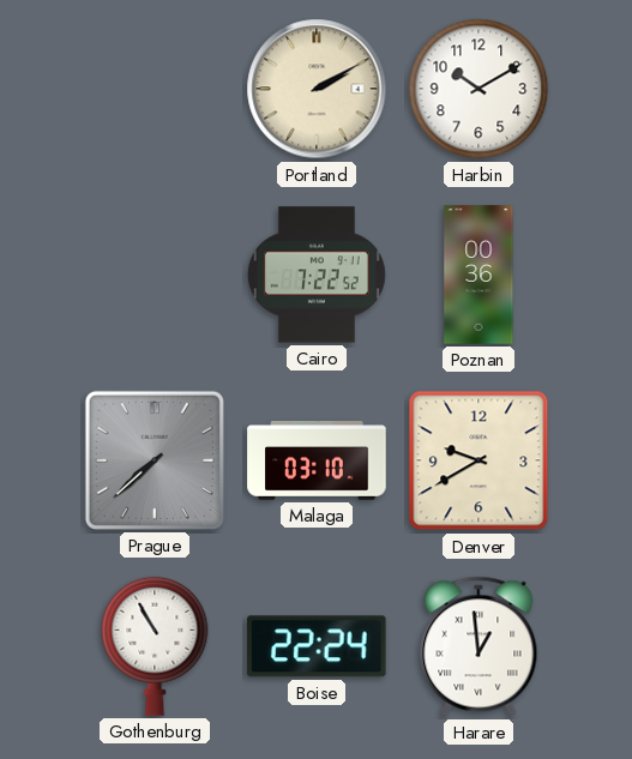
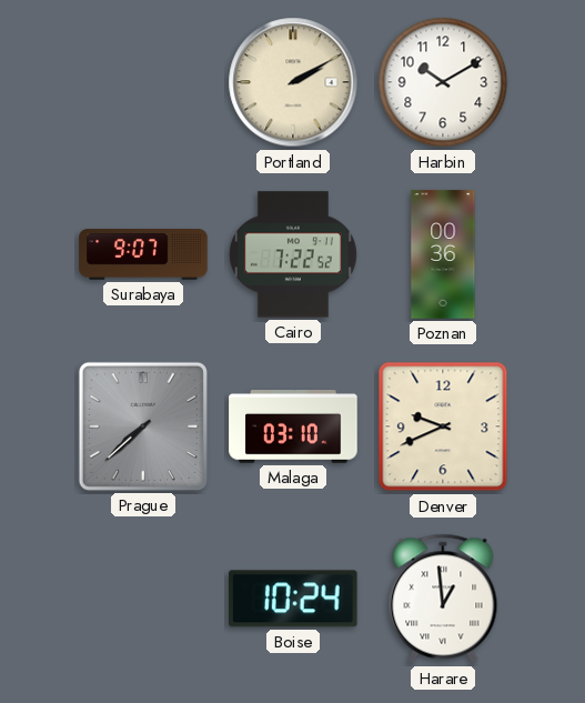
Surabaya: none -> 9:07
Denver: 9:40 -> 9:41
Gothenburg: 10:55 -> none
Boise: 22:24 -> 10:24
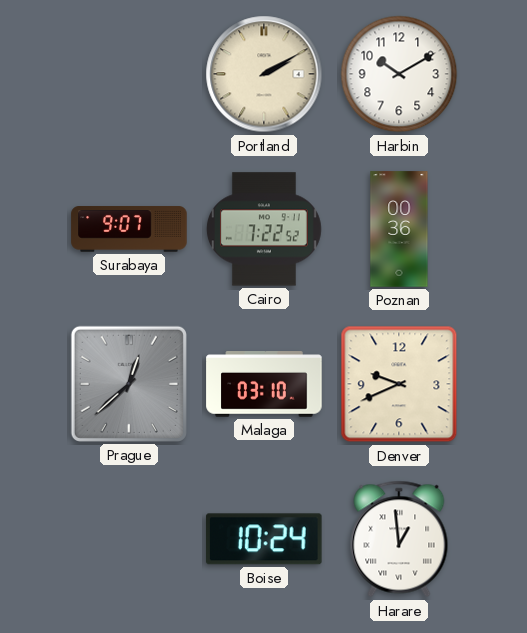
Prague: 7:38 -> 12:38
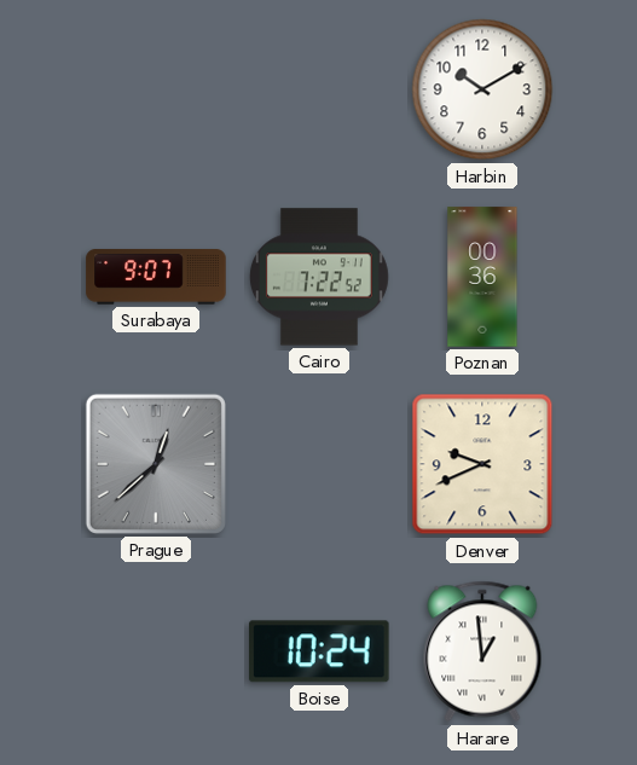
Portland: 2:10 -> none
Malaga: 03:10 -> none
